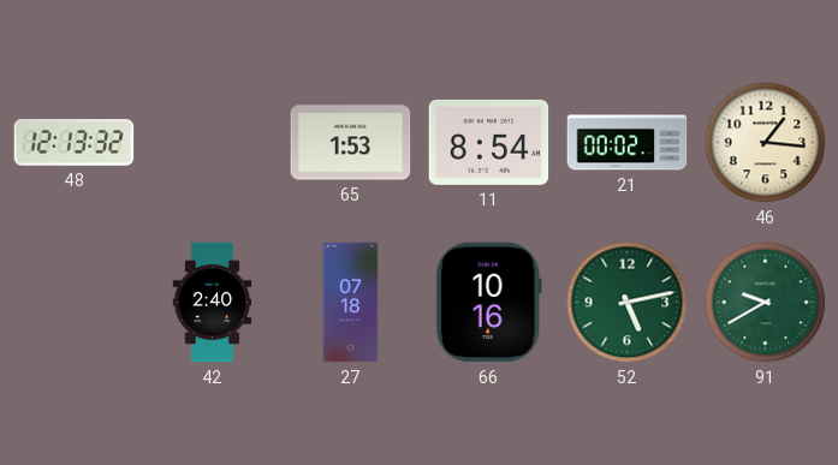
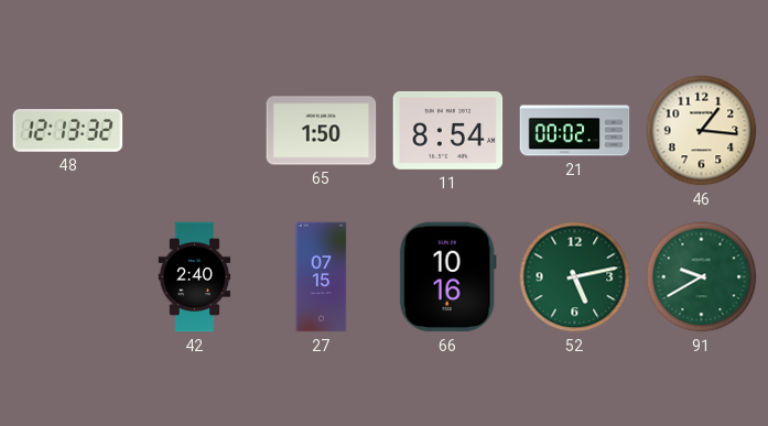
65: 1:53 -> 1:50
27: 07:18 -> 07:15
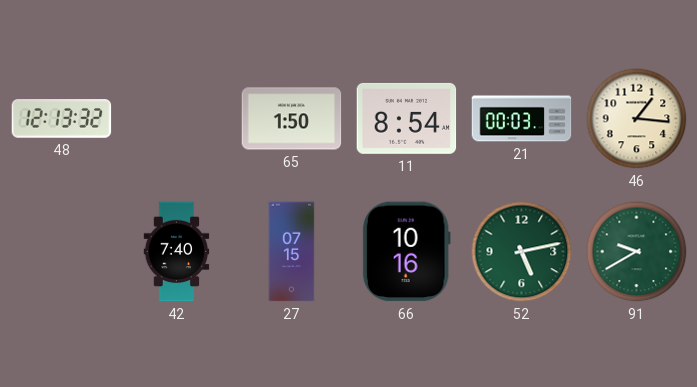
21: 00:02 -> 00:03
42: 2:40 -> 7:40
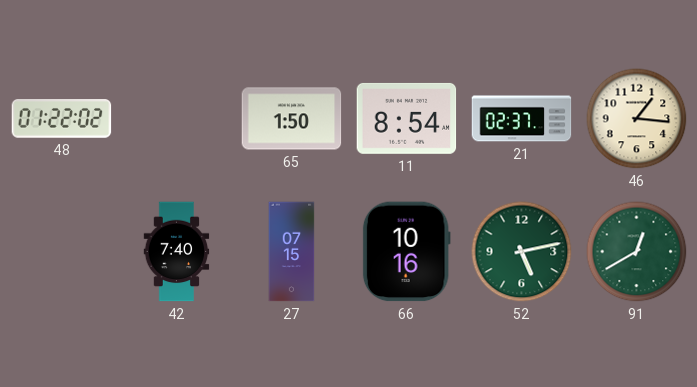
48: 12:13 -> 01:22
21: 00:03 -> 02:37
91: 9:40 -> 12:40
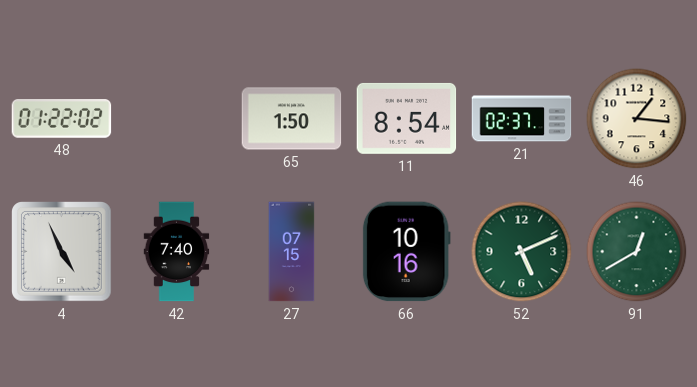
4: none -> 4:56
52: 5:13 -> 5:11
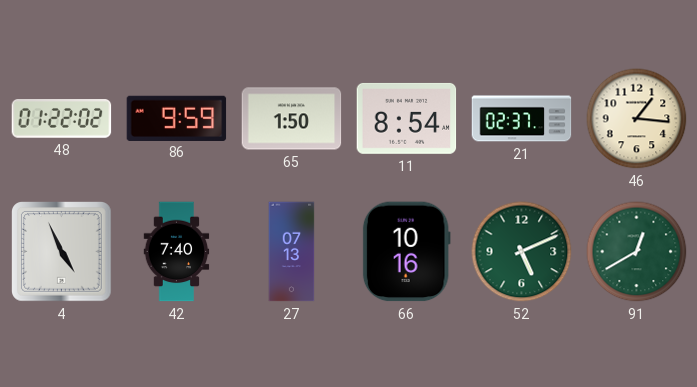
86: none -> 9:59
27: 07:15 -> 07:13
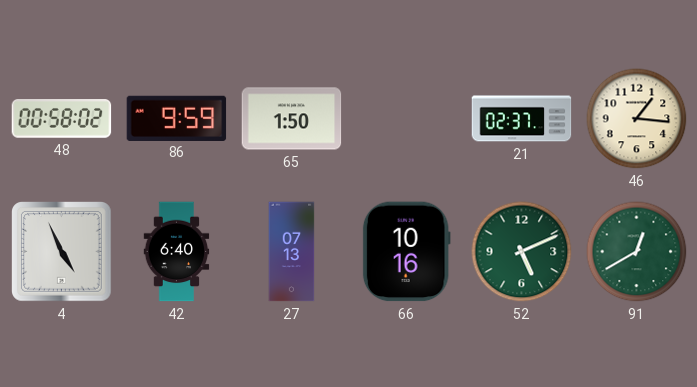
48: 01:22 -> 00:58
11: 8:54 -> none
42: 7:40 -> 6:40
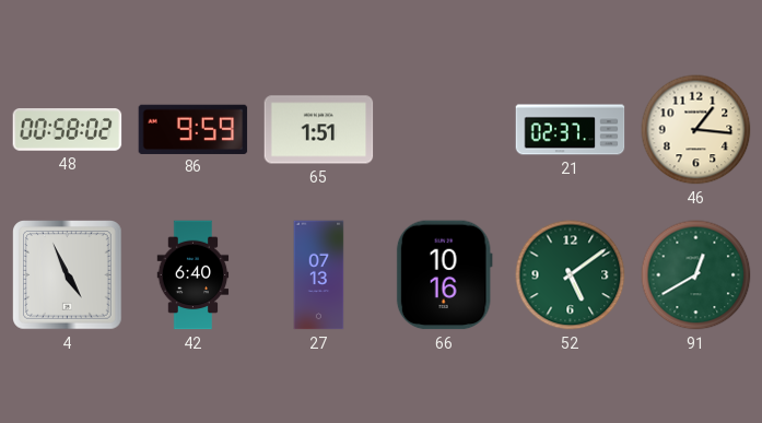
65: 1:50 -> 1:51
52: 5:11 -> 5:09
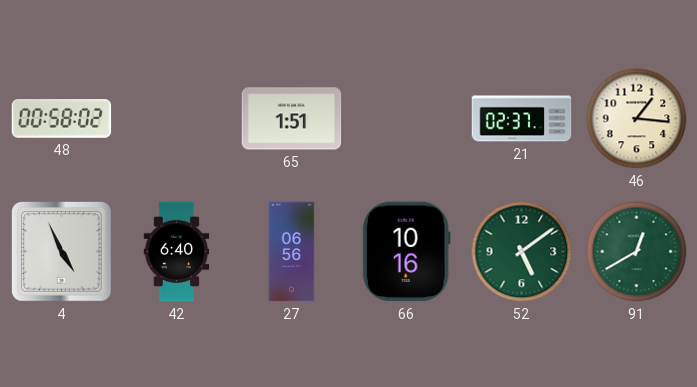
86: 9:59 -> none
27: 07:13 -> 06:56
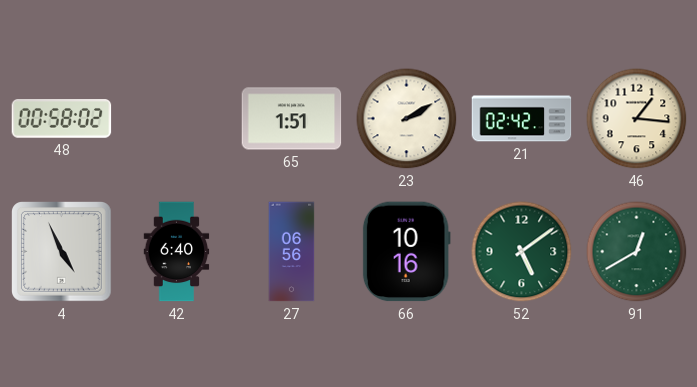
23: none -> 2:10
21: 02:37 -> 02:42
